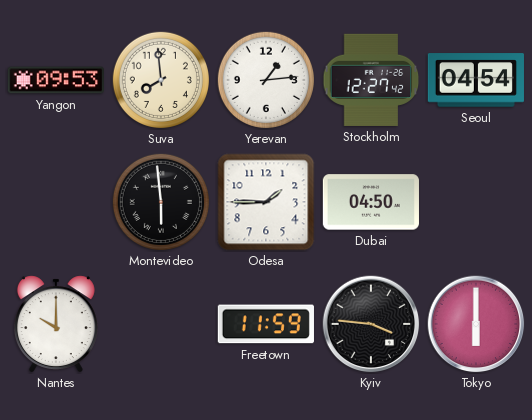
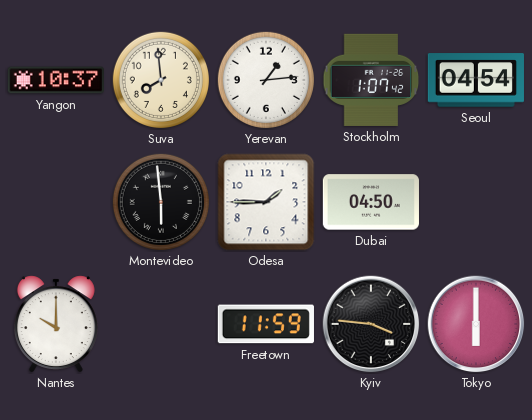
Yangon: 09:53 -> 10:37
Stockholm: 12:27 -> 1:07
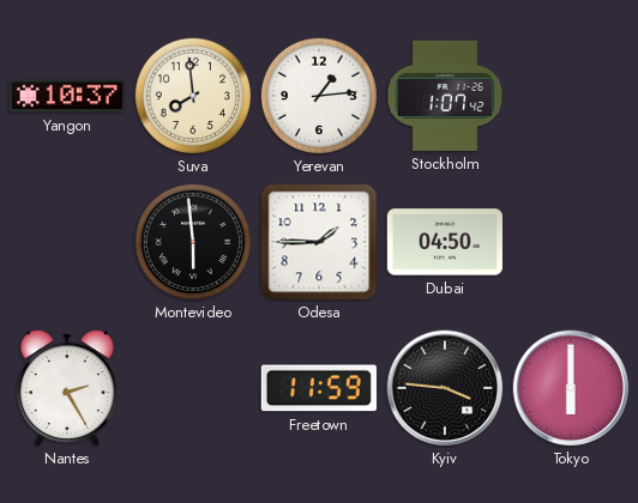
Seoul: 04:54 -> none
Nantes: 10:00 -> 2:25
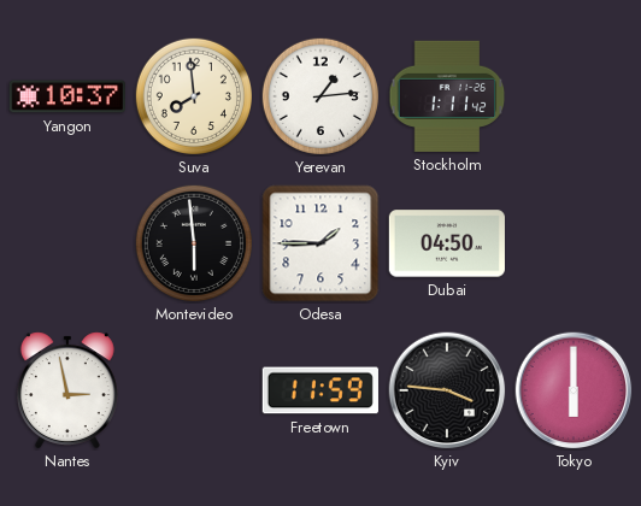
Stockholm: 1:07 -> 1:11
Nantes: 2:25 -> 2:58
